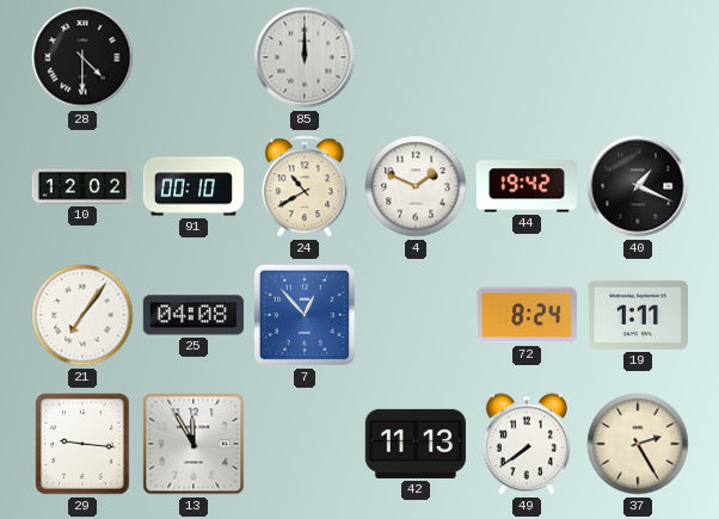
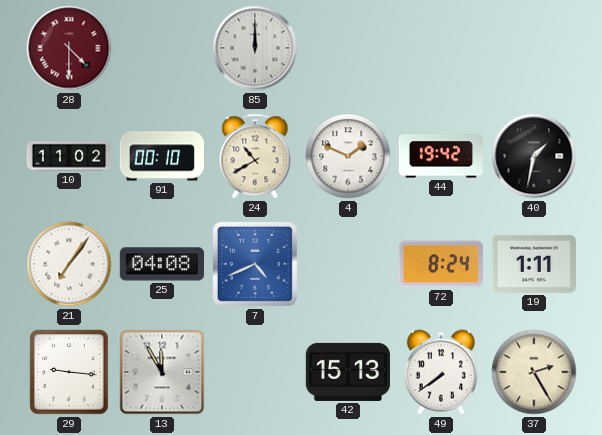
28 dial: black -> burgundy
10: 12:02 -> 11:02
40: 1:19 -> 1:32
7: 12:53 -> 4:41
42: 11:13 -> 15:13
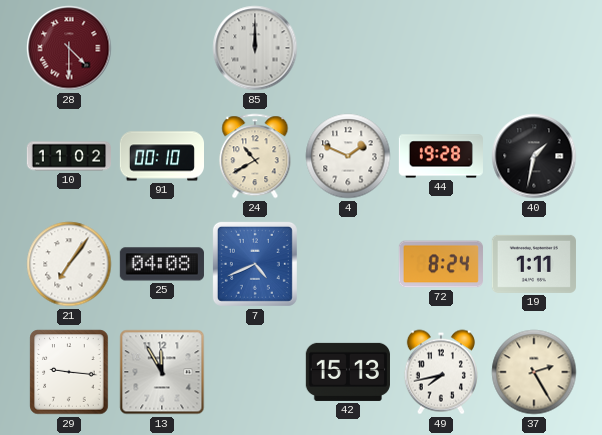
44: 19:42 -> 19:28
49: 7:39 -> 7:43
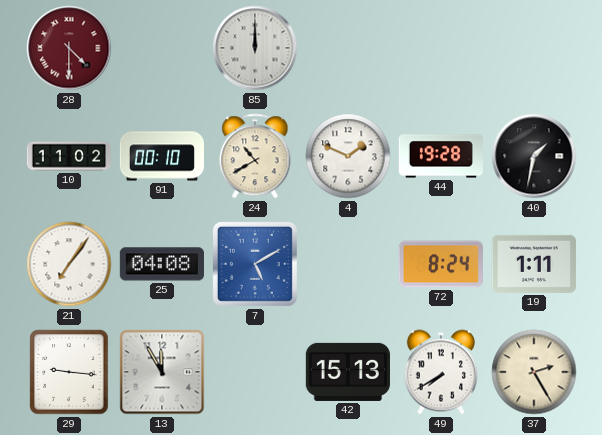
7: 4:41 -> 5:10
49: 7:43 -> 7:40
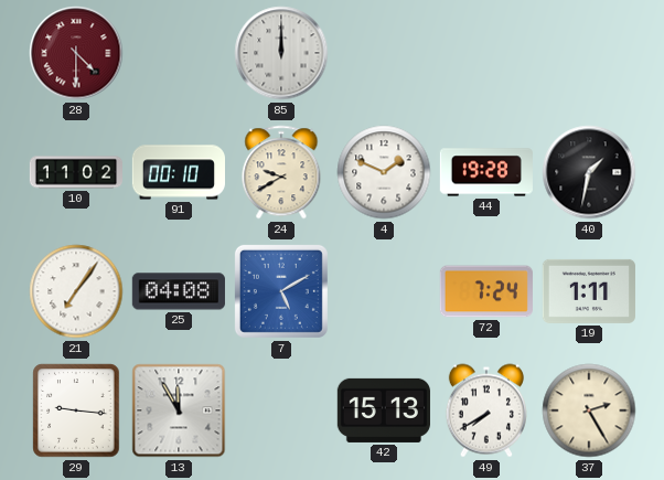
24: 10:40 -> 9:40
72: 8:24 -> 7:24
